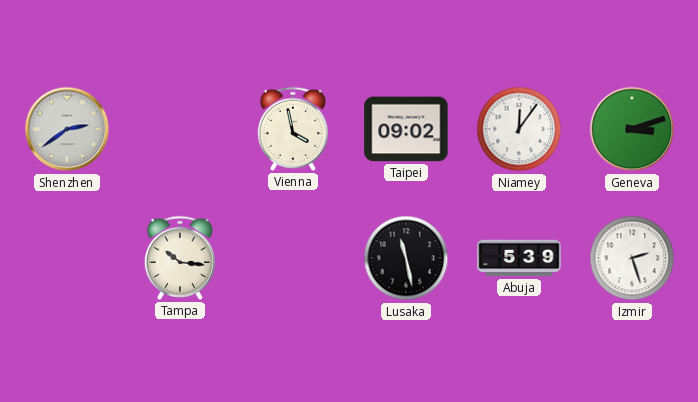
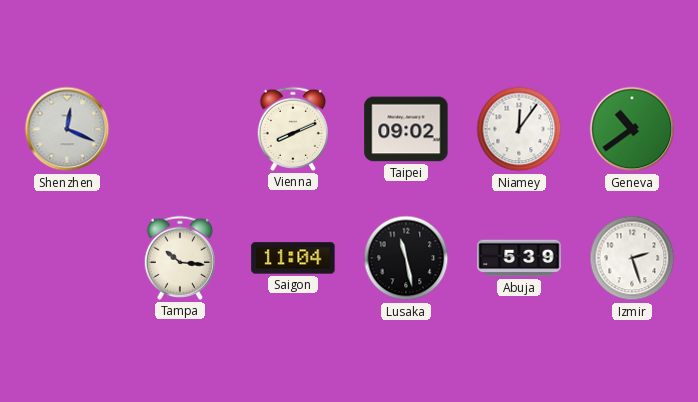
Shenzhen: 2:39 -> 12:19
Vienna: 3:58 -> 8:11
Geneva: 3:12 -> 10:39
Saigon: none -> 11:04
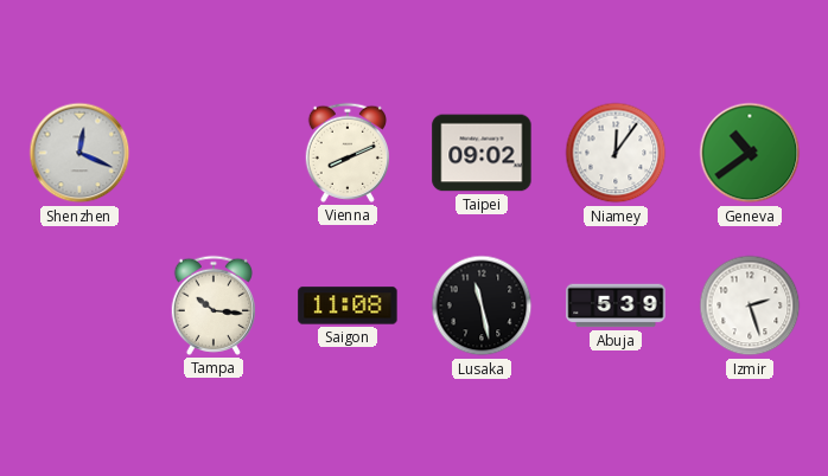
Saigon: 11:04 -> 11:08
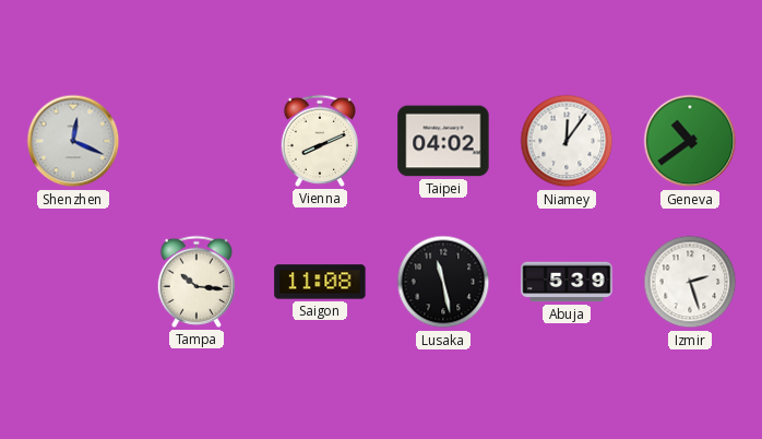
Taipei: 09:02 -> 04:02
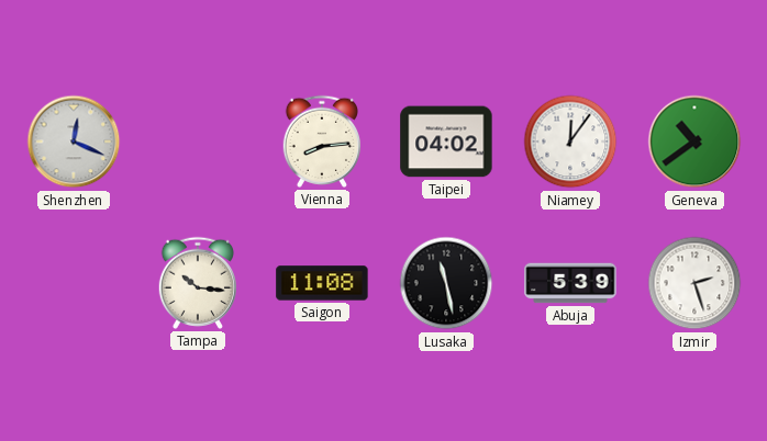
Vienna: 8:11 -> 8:14
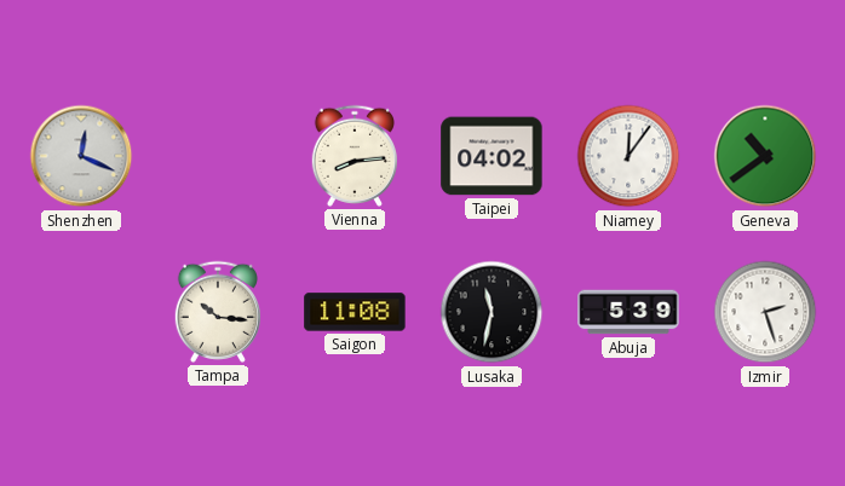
Lusaka: 11:28 -> 11:32
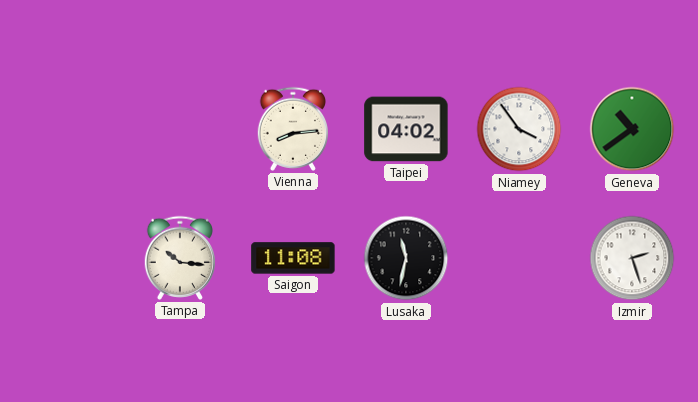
Shenzhen: 12:19 -> none
Niamey: 12:06 -> 3:54
Abuja: 5:39 -> none
